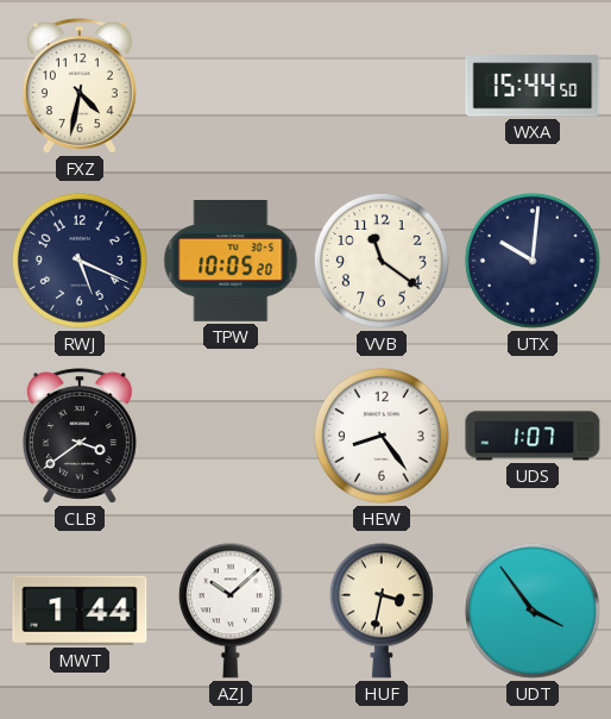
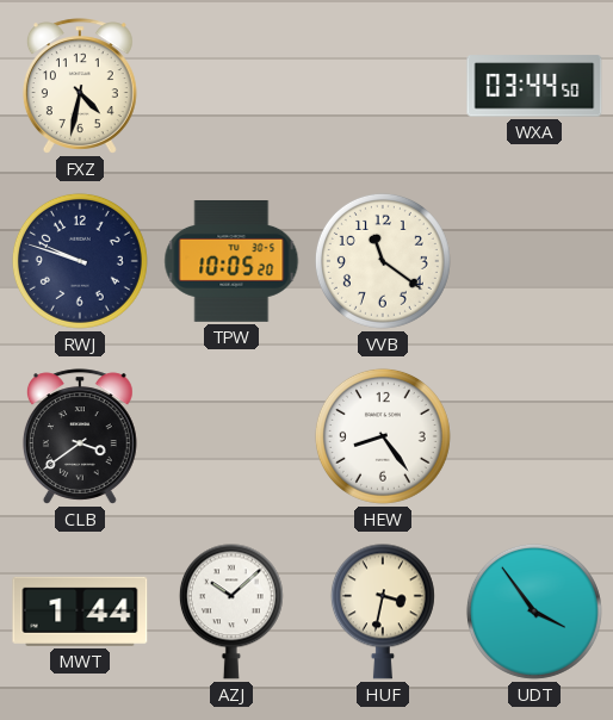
WXA: 15:44 -> 03:44
RWJ: 5:19 -> 9:48
UTX: 10:01 -> none
UDS: 1:07 -> none
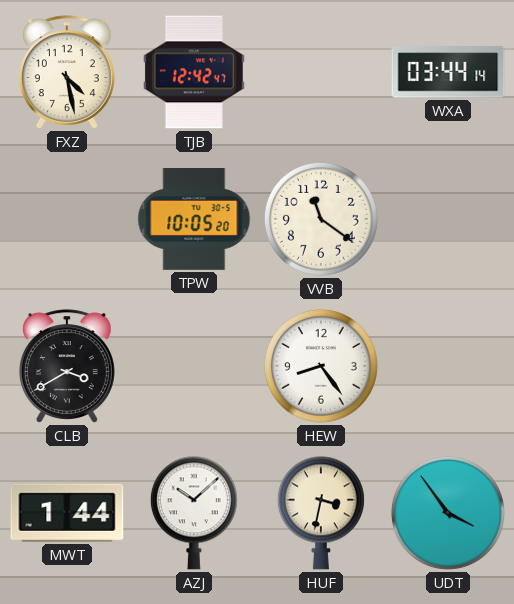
FXZ: 4:32 -> 4:28
TJB: none -> 12:42
WXA: 03:44:50 -> 03:44:14
RWJ: 9:48 -> none
CLB: 3:39 -> 3:40
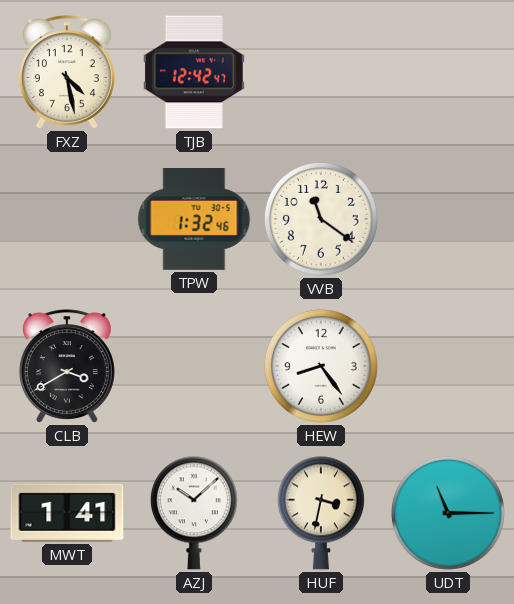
WXA: 03:44 -> none
TPW: 10:05 -> 1:32
MWT: 1:44 -> 1:41
UDT: 3:54 -> 11:15
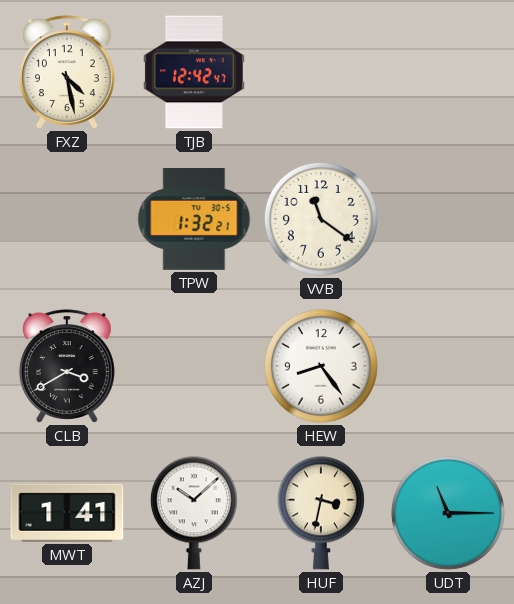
TPW: 1:32:46 -> 1:32:21
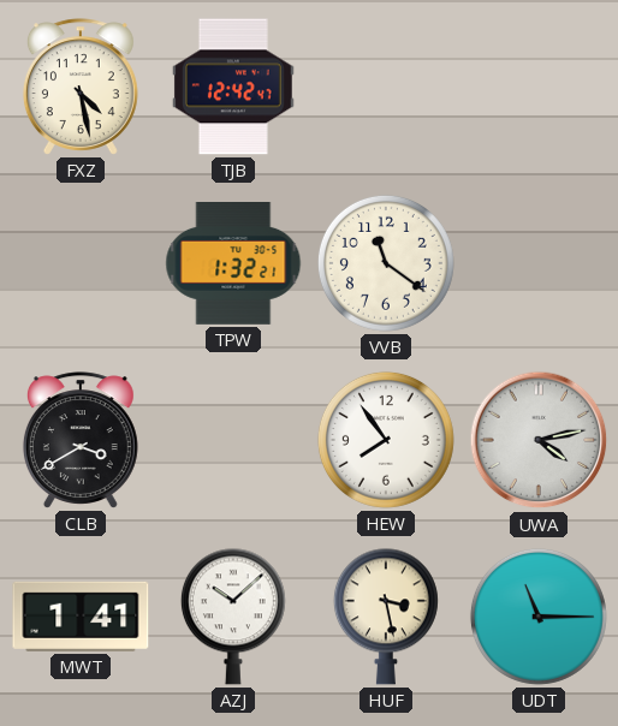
HEW: 8:24 -> 7:54
UWA: none -> 4:13
HUF: 3:32 -> 3:28
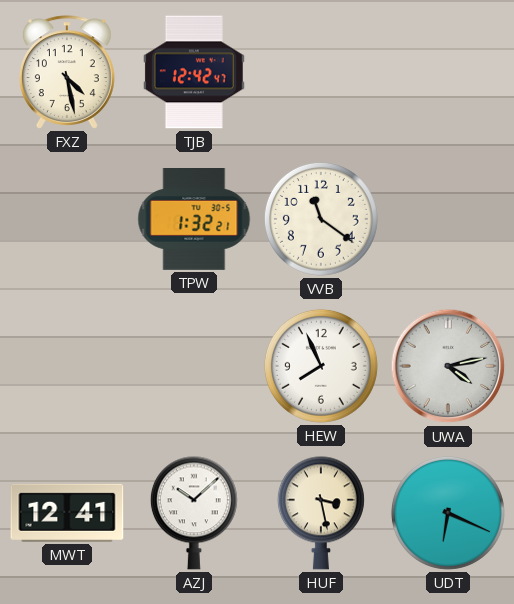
CLB: 3:40 -> none
HEW: 7:54 -> 7:56
MWT: 1:41 -> 12:41
UDT: 11:15 -> 6:19
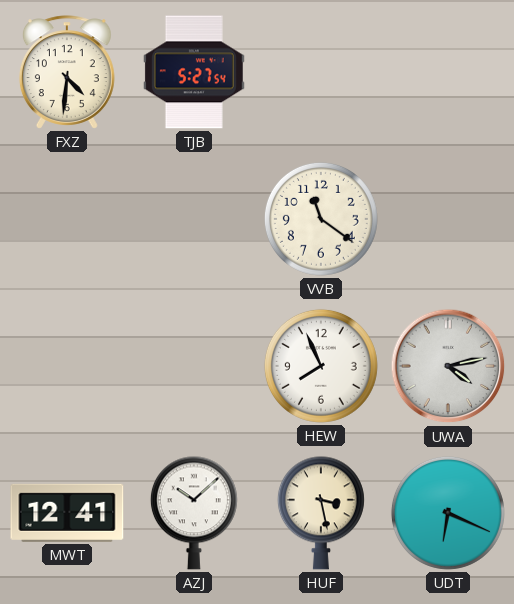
FXZ: 4:28 -> 4:31
TJB: 12:42 -> 5:27
TPW: 1:32 -> none
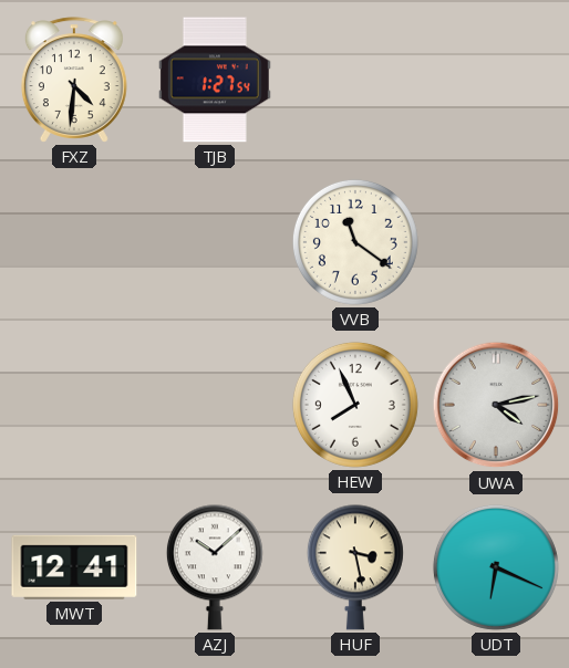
TJB: 5:27 -> 1:27
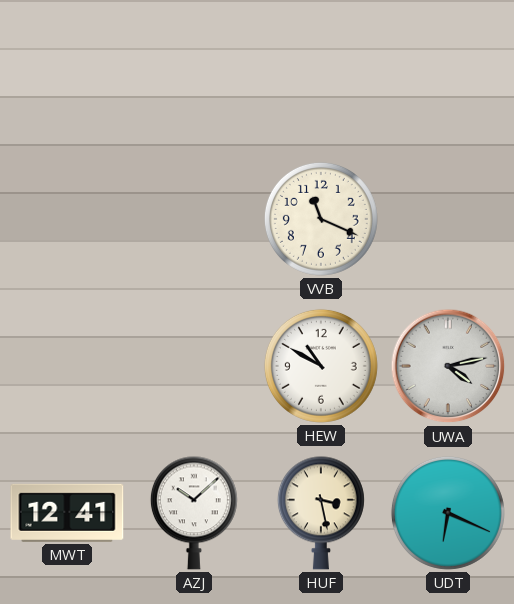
FXZ: 4:31 -> none
TJB: 1:27 -> none
VVB: 11:21 -> 11:19
HEW: 7:56 -> 10:50
